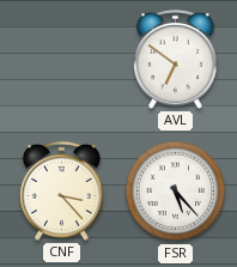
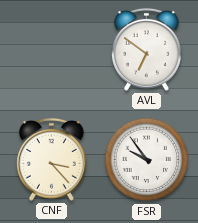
FSR: 5:23 -> 9:54
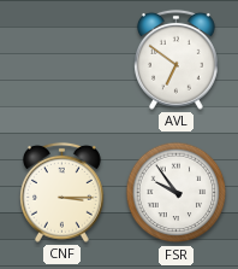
CNF: 3:23 -> 3:15
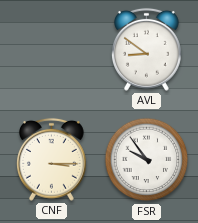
AVL: 6:51 -> 8:51
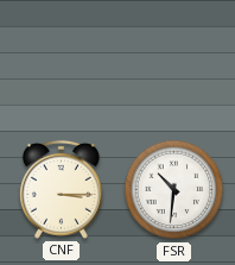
AVL: 8:51 -> none
FSR: 9:54 -> 10:31
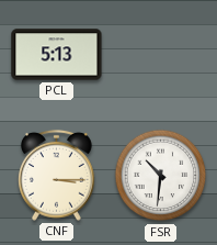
PCL: none -> 5:13
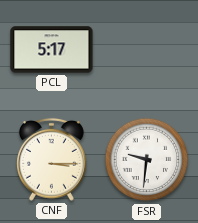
PCL: 5:13 -> 5:17
FSR: 10:31 -> 9:31
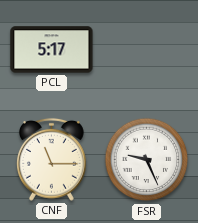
CNF: 3:15 -> 11:15
FSR: 9:31 -> 9:26
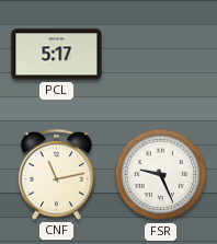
CNF: 11:15 -> 11:13
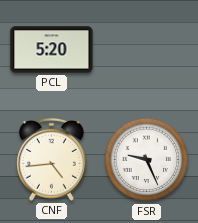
PCL: 5:17 -> 5:20
CNF: 11:13 -> 4:44
